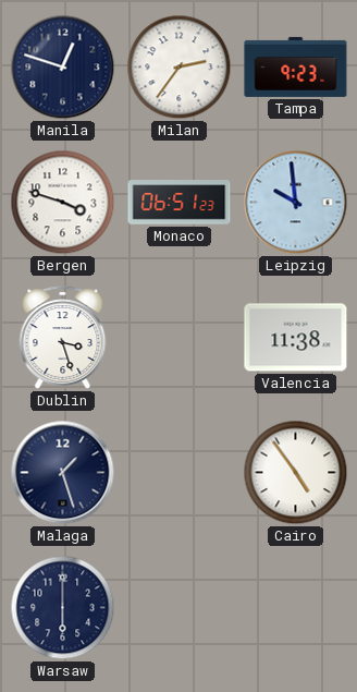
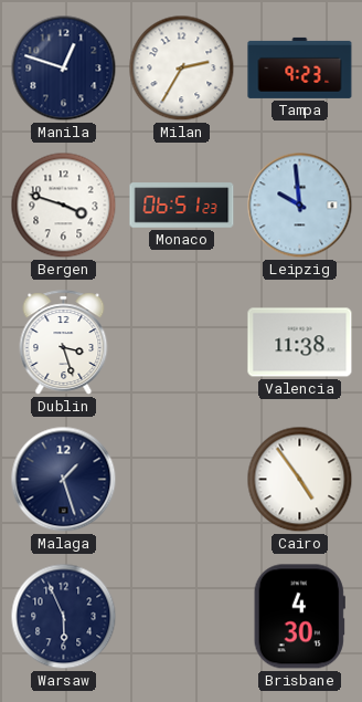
Milan: 2:36 -> 2:35
Warsaw: 6:00 -> 5:56
Brisbane: none -> 4:30
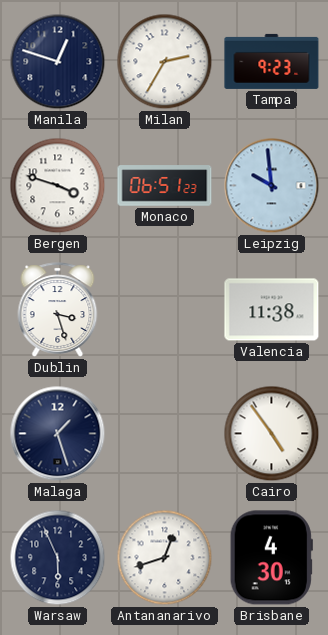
Antananarivo: none -> 12:42
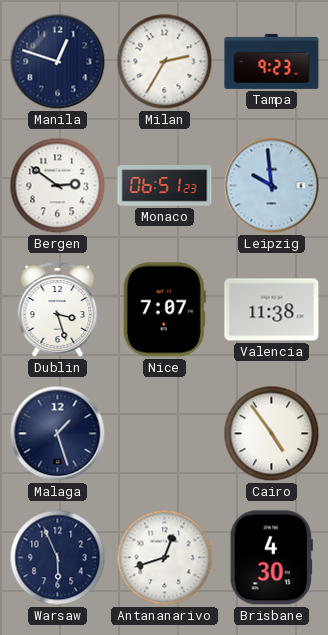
Bergen: 3:48 -> 2:51
Nice: none -> 7:07
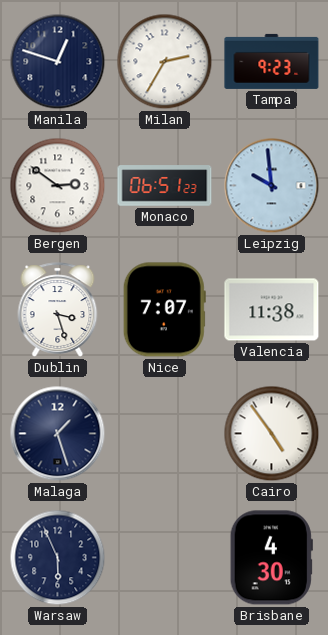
Antananarivo: 12:42 -> none
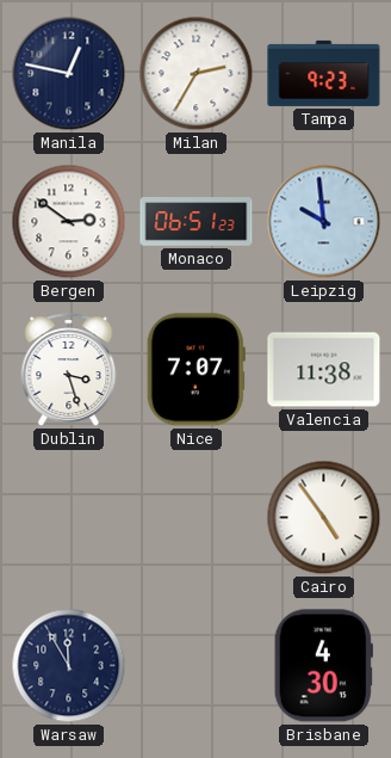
Manila: 12:48 -> 12:47
Malaga: 1:27 -> none
Warsaw: 5:56 -> 11:55
